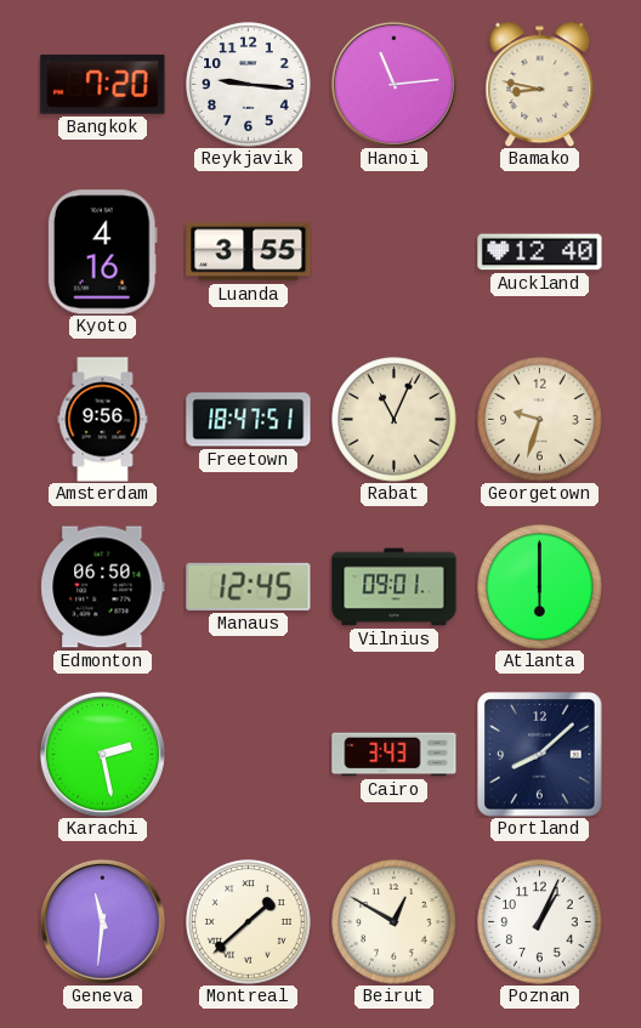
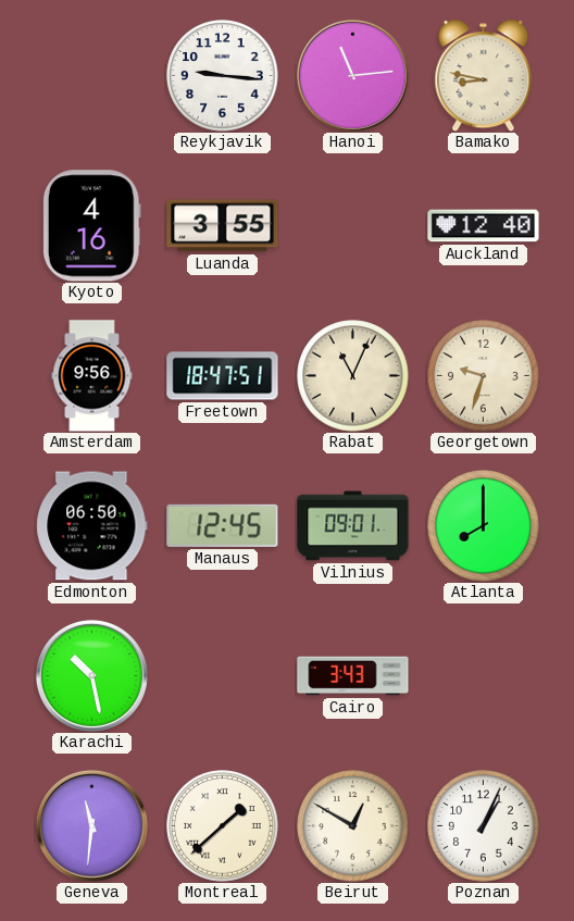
Bangkok: 7:20 -> none
Atlanta: 6:00 -> 8:00
Karachi: 2:28 -> 10:28
Portland: 8:08 -> none
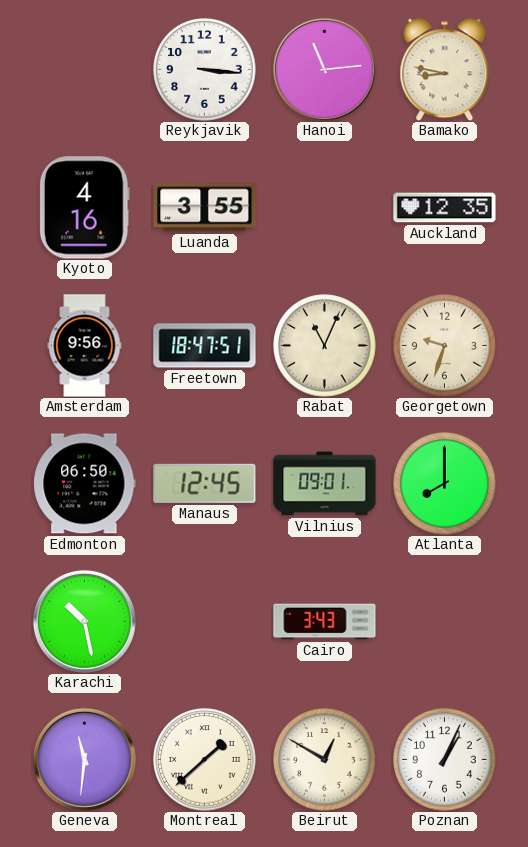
Reykjavik: 9:16 -> 3:16
Auckland: 12:40 -> 12:35
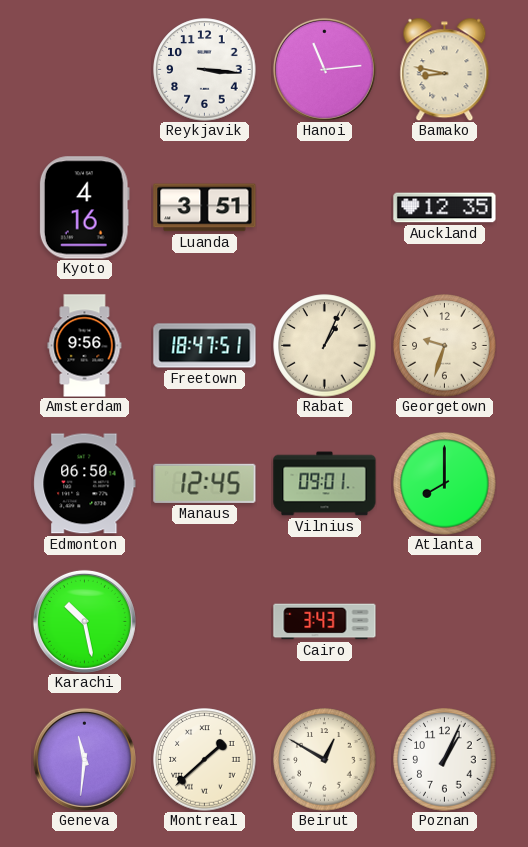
Luanda: 3:55 -> 3:51
Rabat: 11:04 -> 1:04
